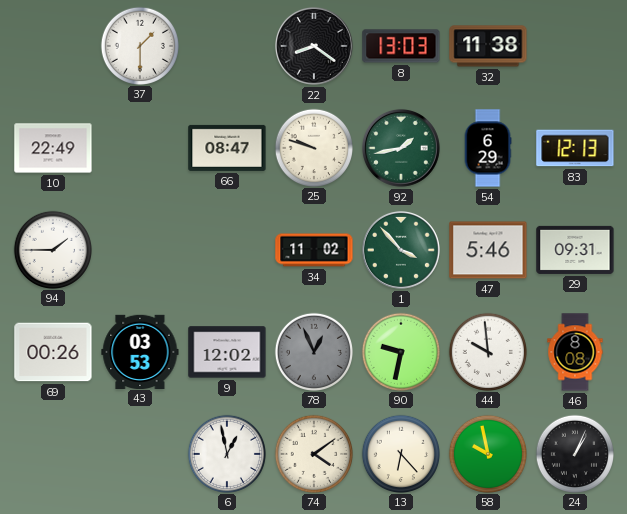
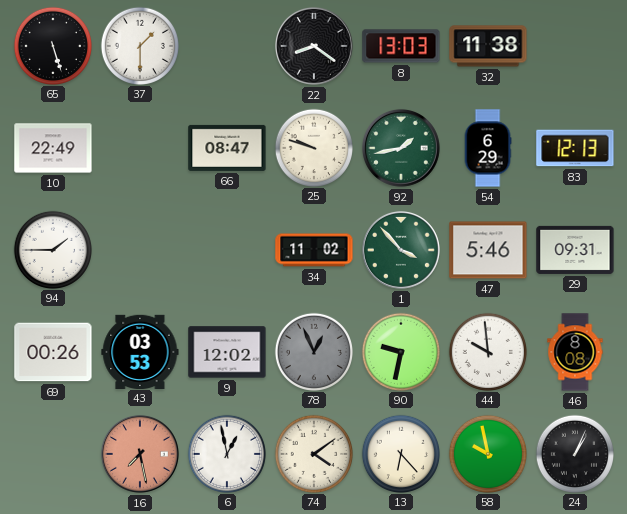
65: none -> 5:27
16: none -> 7:28
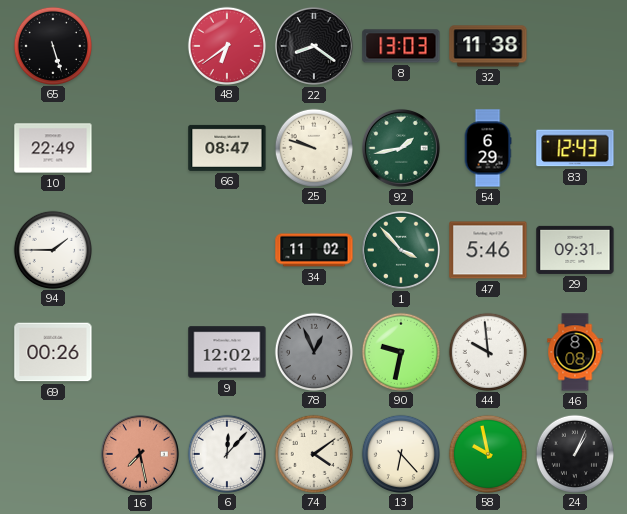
37: 1:30 -> none
48: none -> 6:39
83: 12:13 -> 12:43
43: 03:53 -> none
6: 12:58 -> 12:07
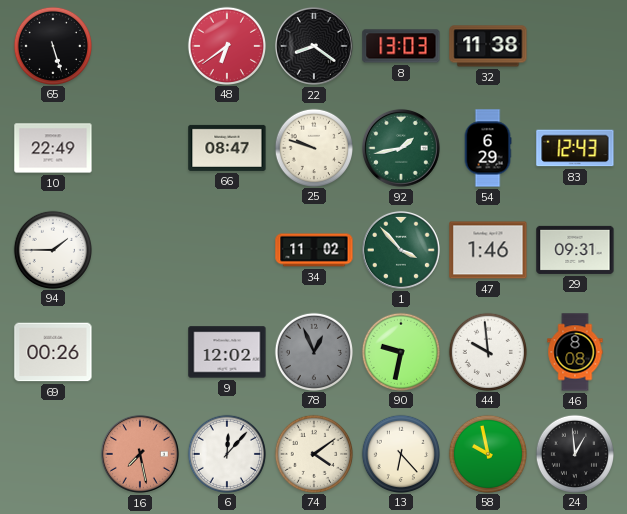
47: 5:46 -> 1:46
24: 1:04 -> 12:59
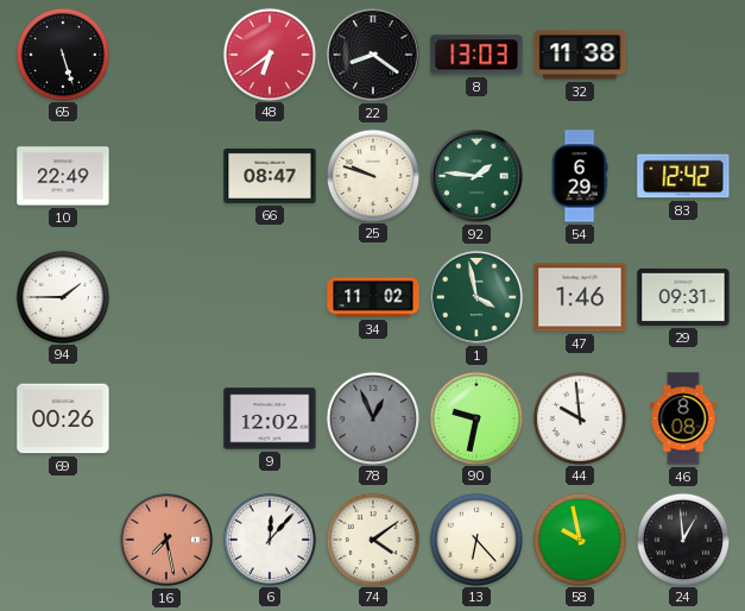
92: 1:43 -> 1:46
83: 12:43 -> 12:42
1: 3:53 -> 3:58
